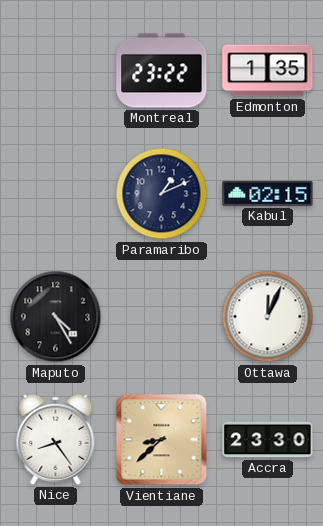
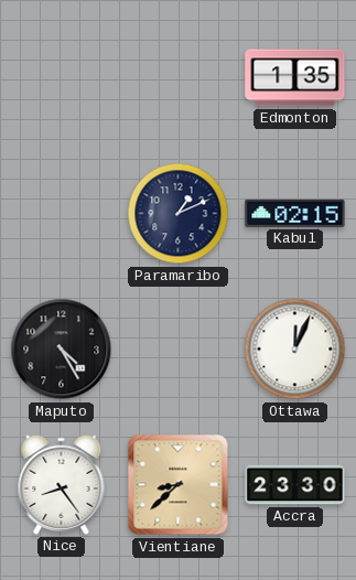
Montreal: 23:22 -> none
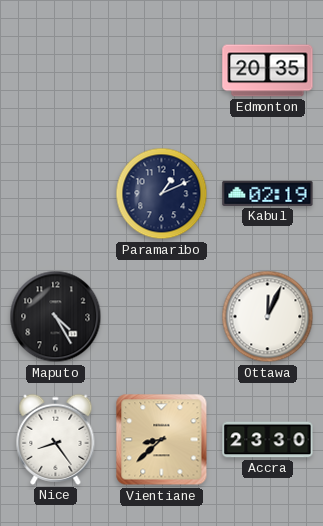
Edmonton: 1:35 -> 20:35
Kabul: 02:15 -> 02:19
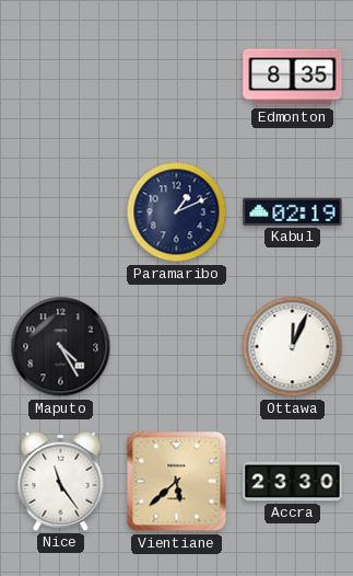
Edmonton: 20:35 -> 8:35
Nice: 8:24 -> 11:24
Vientiane: 8:38 -> 5:38
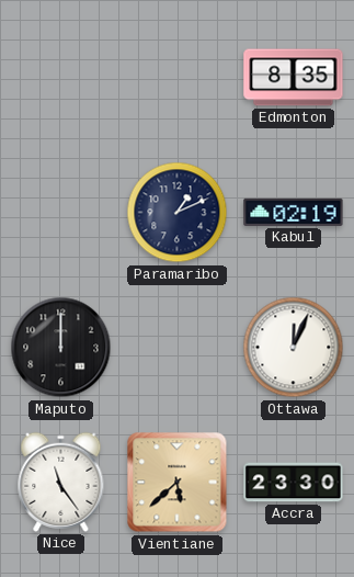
Maputo: 4:25 -> 12:00
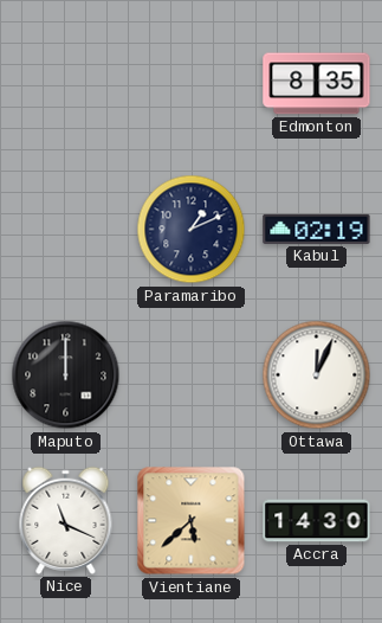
Nice: 11:24 -> 11:19
Accra: 23:30 -> 14:30
